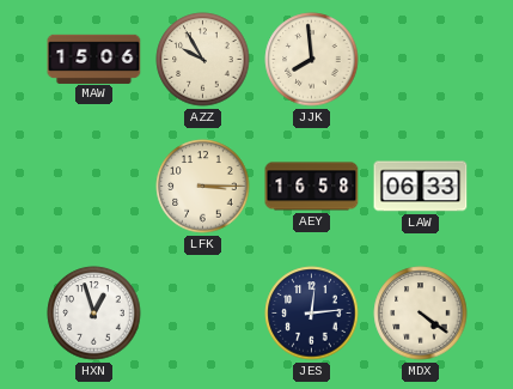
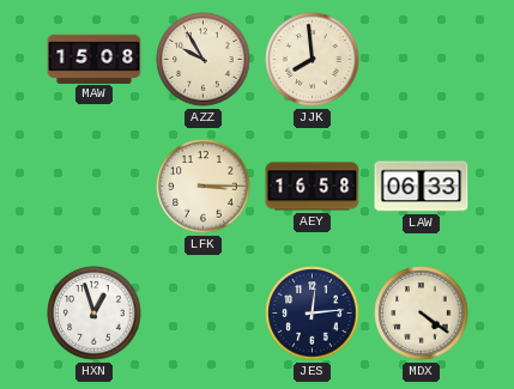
MAW: 15:06 -> 15:08
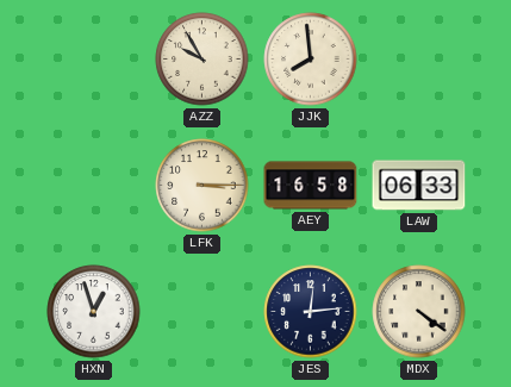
MAW: 15:08 -> none
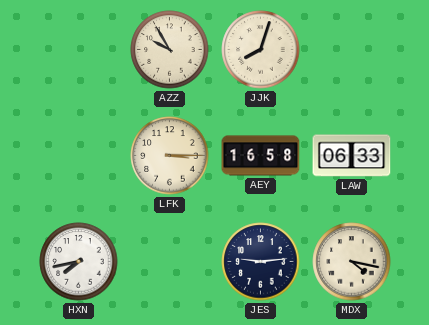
JJK: 7:59 -> 8:03
HXN: 12:57 -> 7:43
JES: 12:14 -> 9:14
MDX: 4:21 -> 4:17
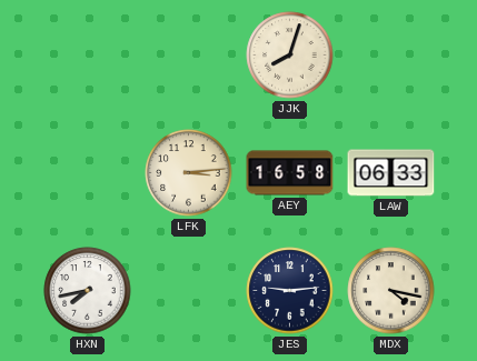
AZZ: 9:55 -> none
LFK: 3:15 -> 3:14
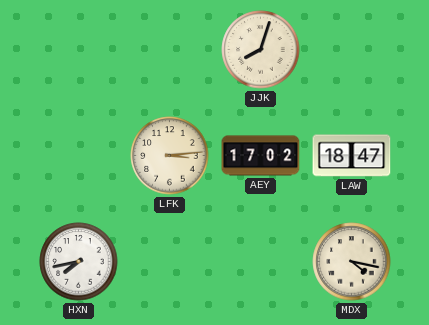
AEY: 16:58 -> 17:02
LAW: 06:33 -> 18:47
JES: 9:14 -> none
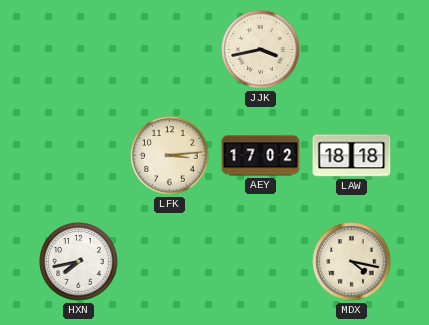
JJK: 8:03 -> 3:43
LAW: 18:47 -> 18:18
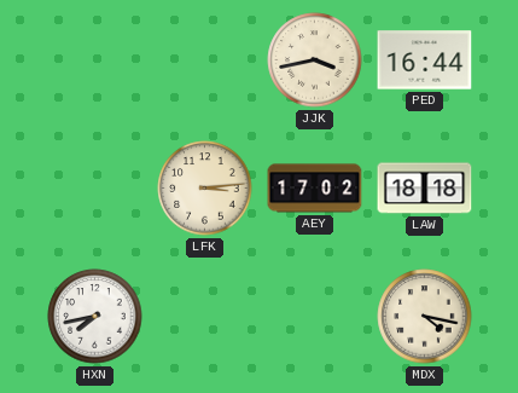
PED: none -> 16:44
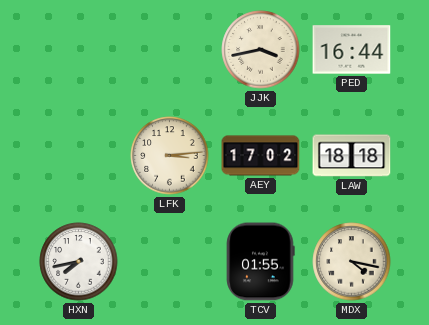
TCV: none -> 01:55
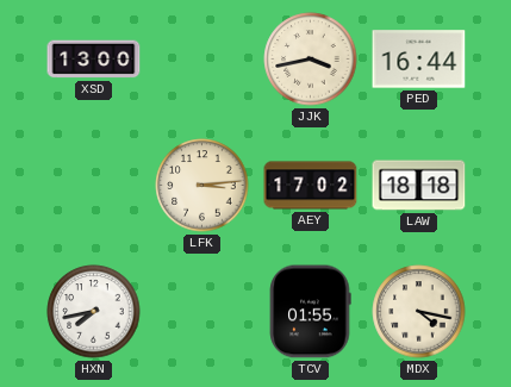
XSD: none -> 13:00
